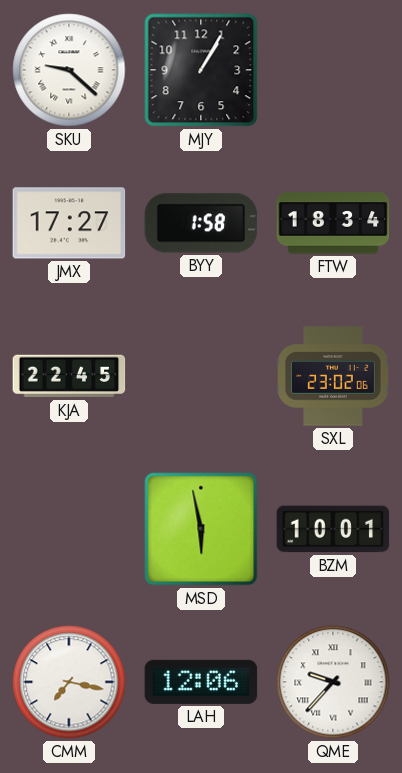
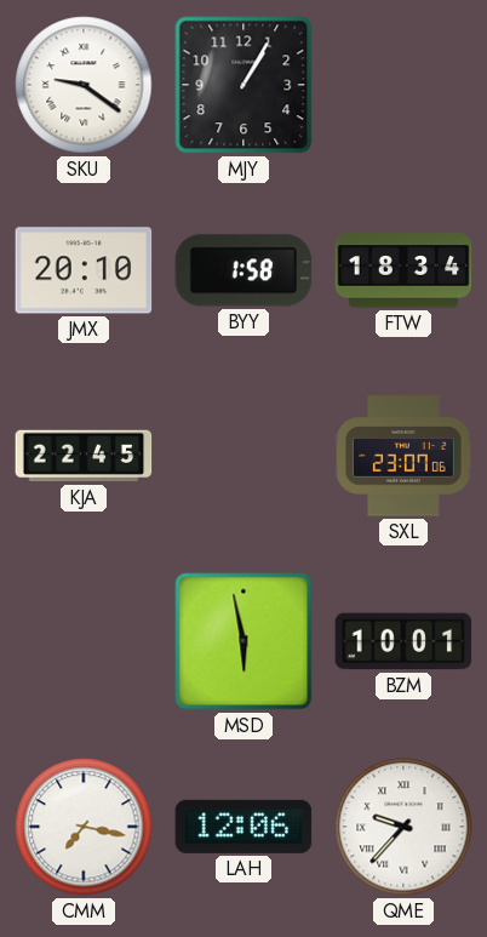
SKU: 9:22 -> 9:21
JMX: 17:27 -> 20:10
SXL: 23:02 -> 23:07
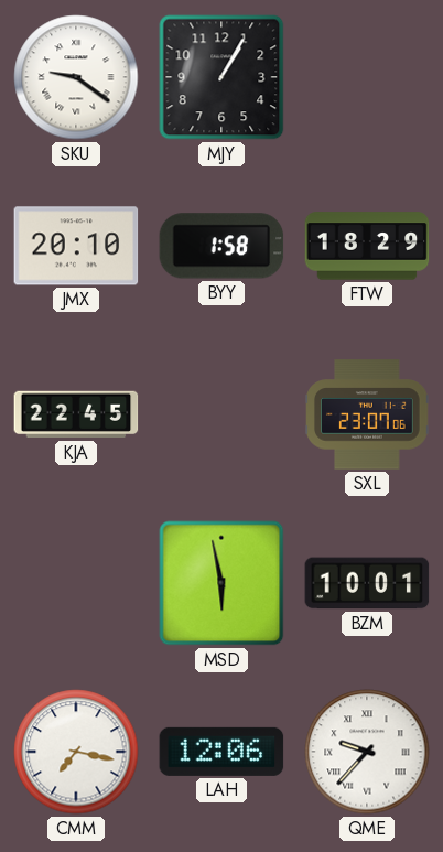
FTW: 18:34 -> 18:29
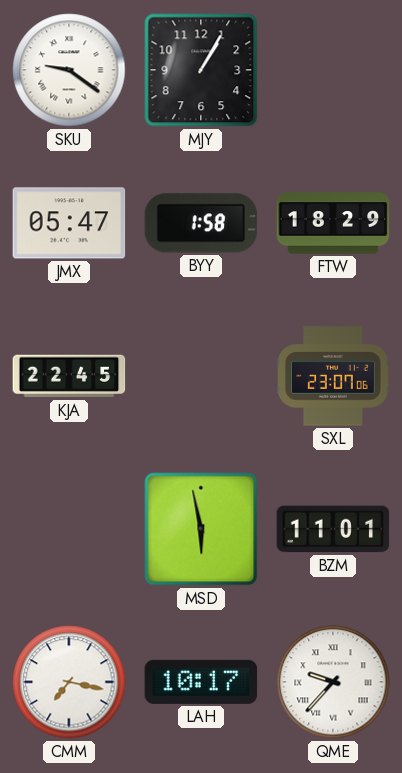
JMX: 20:10 -> 05:47
BZM: 10:01 -> 11:01
LAH: 12:06 -> 10:17
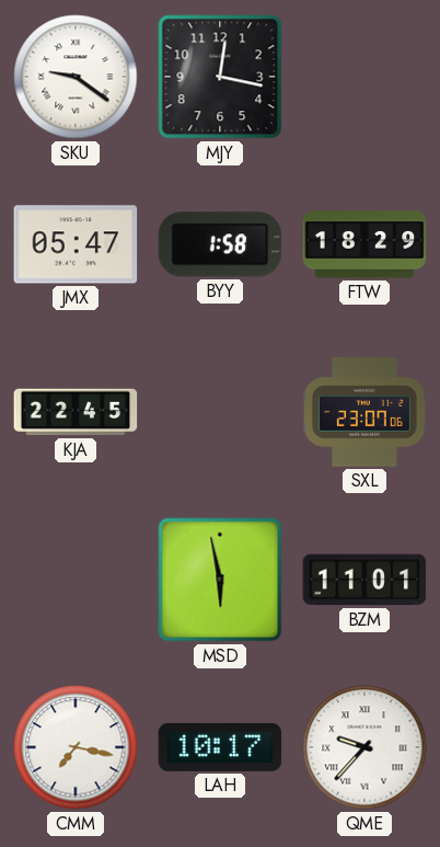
MJY: 1:05 -> 12:17
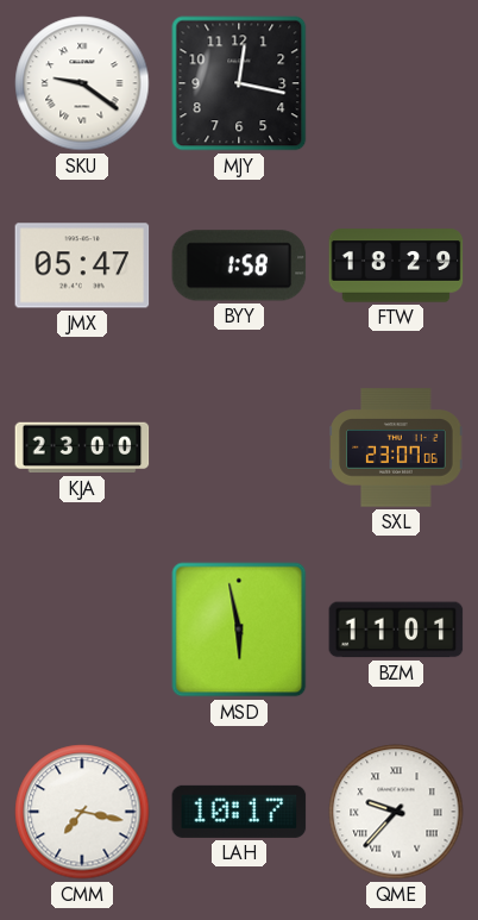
KJA: 22:45 -> 23:00
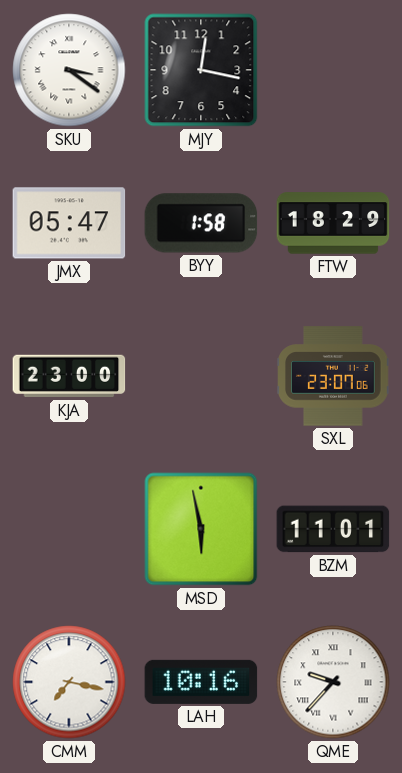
SKU: 9:21 -> 3:21
LAH: 10:17 -> 10:16
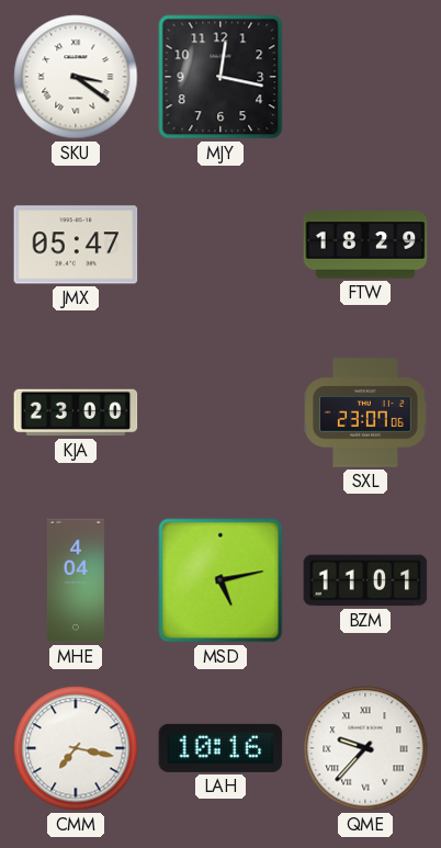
BYY: 1:58 -> none
MHE: none -> 4:04
MSD: 5:58 -> 5:13
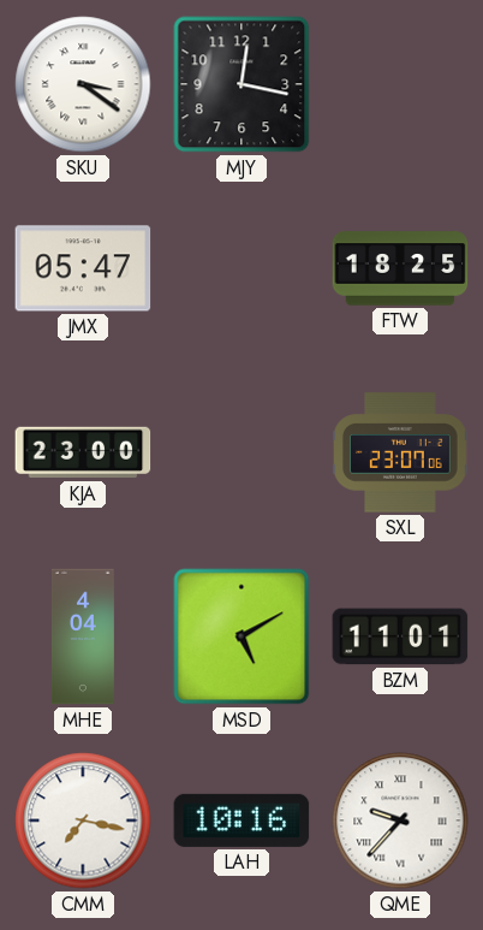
FTW: 18:29 -> 18:25
MSD: 5:13 -> 5:10
